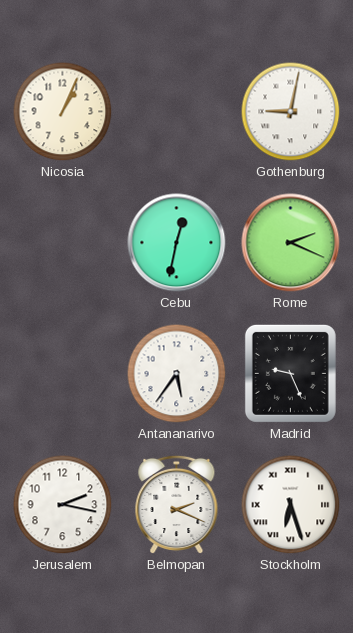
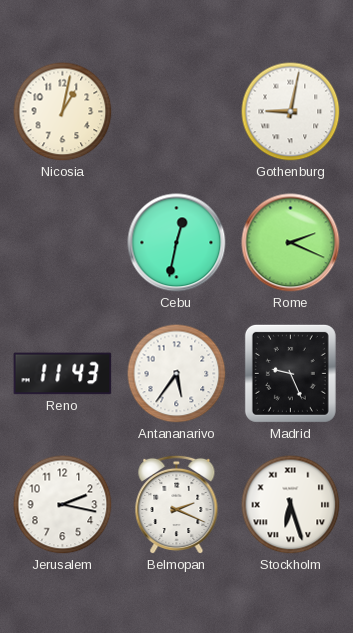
Nicosia: 1:04 -> 1:02
Reno: none -> 11:43
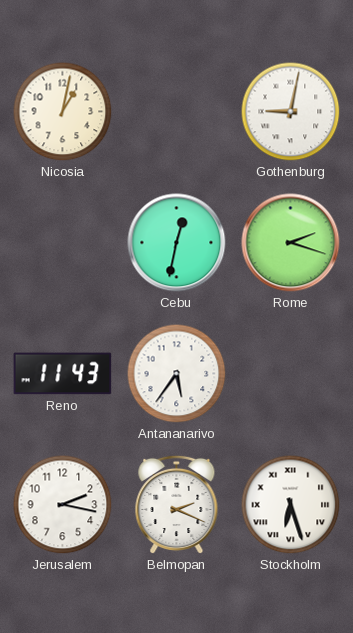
Rome: 2:19 -> 2:18
Madrid: 9:26 -> none
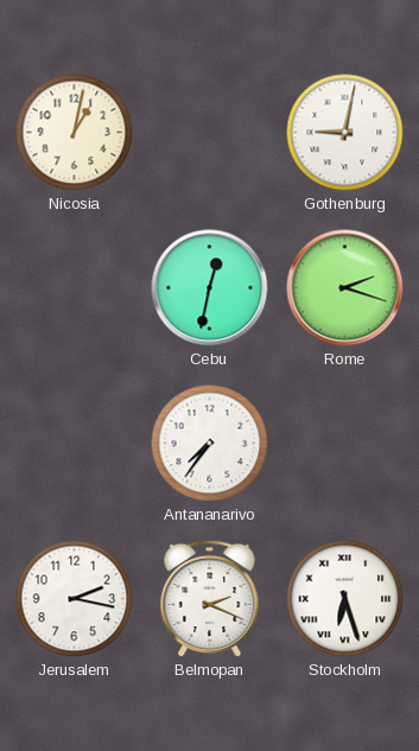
Reno: 11:43 -> none
Antananarivo: 5:36 -> 7:36
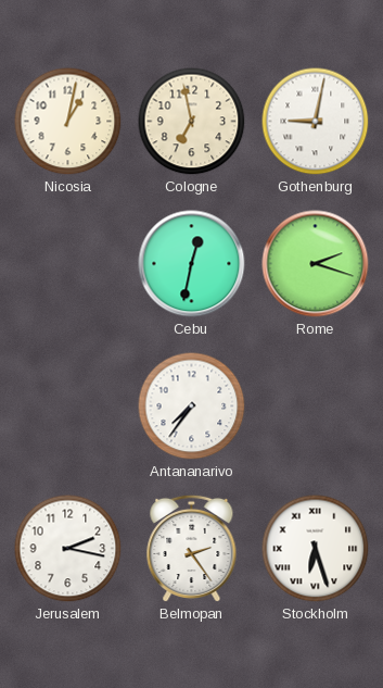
Cologne: none -> 6:58
Belmopan: 2:19 -> 2:24
